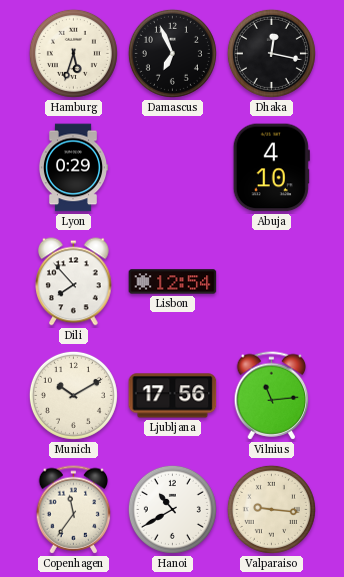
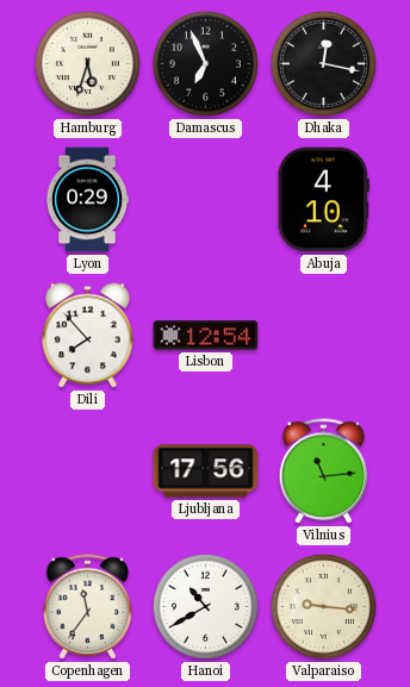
Munich: 10:10 -> none
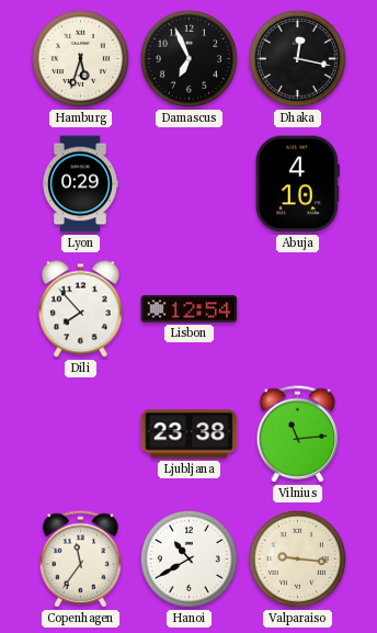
Ljubljana: 17:56 -> 23:38
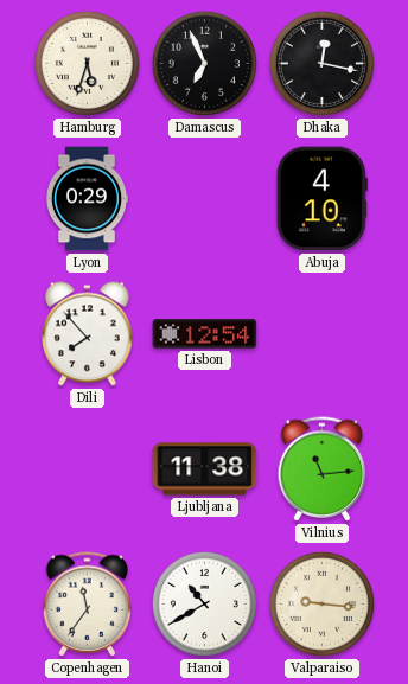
Ljubljana: 23:38 -> 11:38
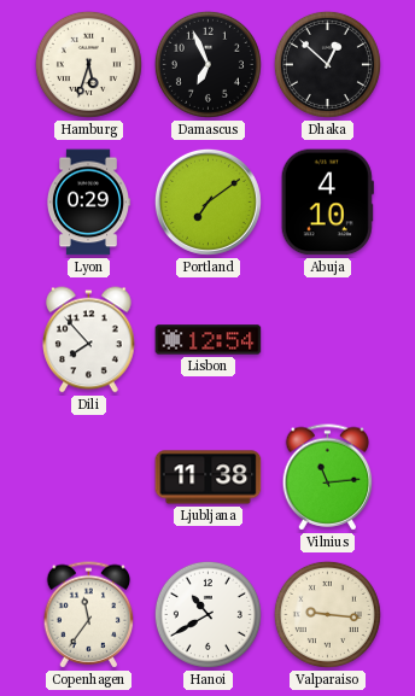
Dhaka: 12:17 -> 12:52
Portland: none -> 7:09
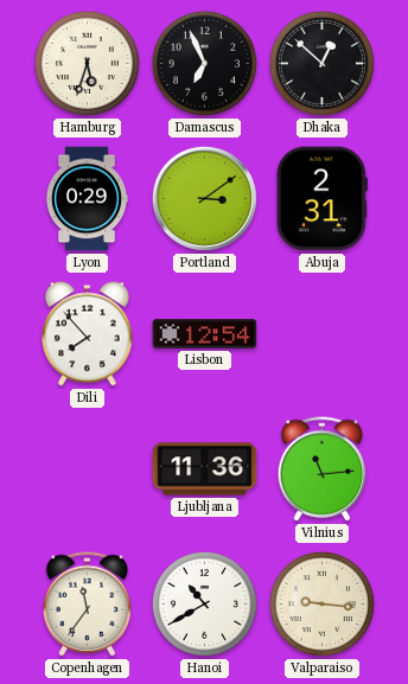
Portland: 7:09 -> 3:09
Abuja: 4:10 -> 2:31
Ljubljana: 11:38 -> 11:36
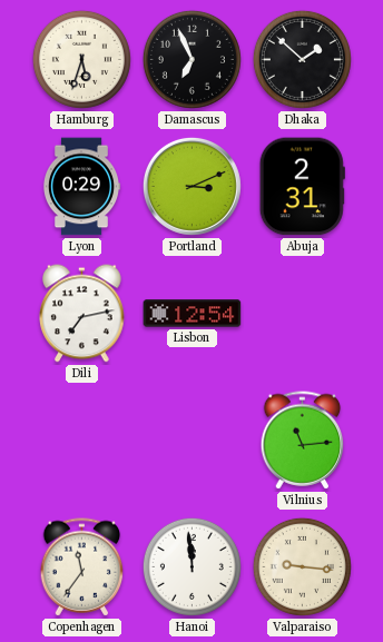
Dhaka: 12:52 -> 1:52
Portland: 3:09 -> 3:11
Dili: 7:53 -> 7:13
Ljubljana: 11:36 -> none
Hanoi: 10:40 -> 11:59
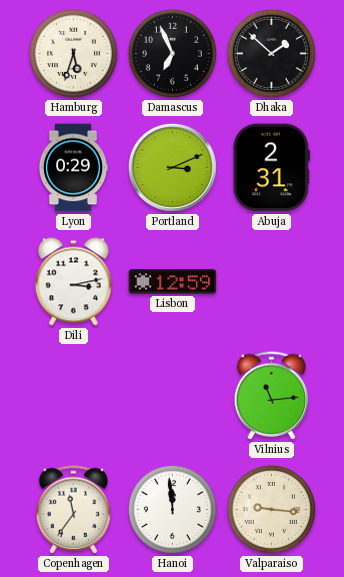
Dili: 7:13 -> 3:13
Lisbon: 12:54 -> 12:59
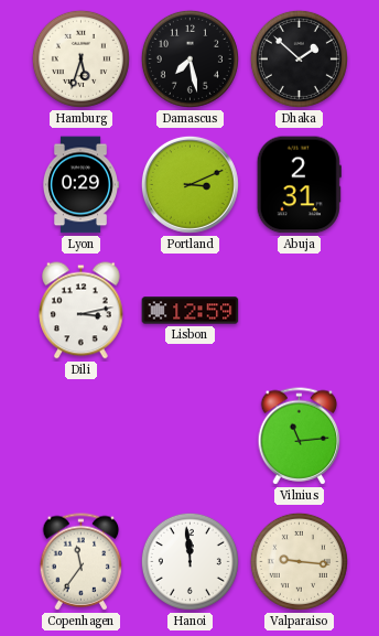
Damascus: 6:56 -> 7:28
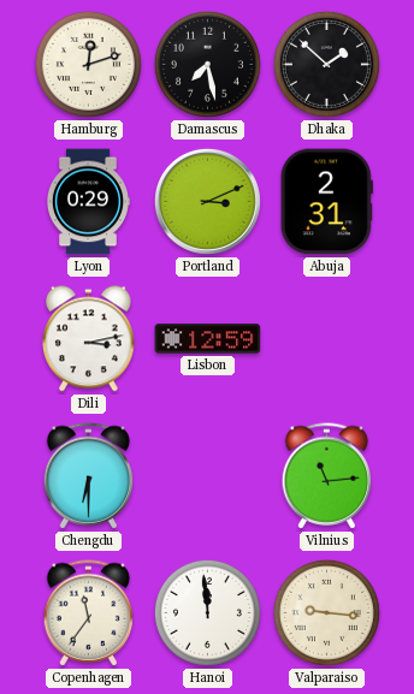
Hamburg: 5:33 -> 12:12
Chengdu: none -> 6:30
